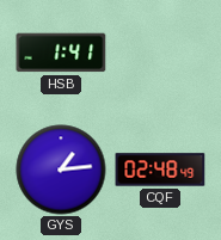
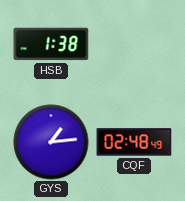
HSB: 1:41 -> 1:38
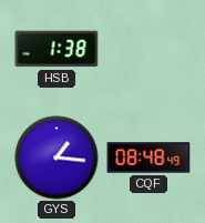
GYS: 1:14 -> 1:16
CQF: 02:48 -> 08:48
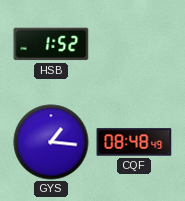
HSB: 1:38 -> 1:52
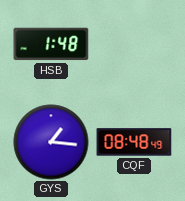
HSB: 1:52 -> 1:48
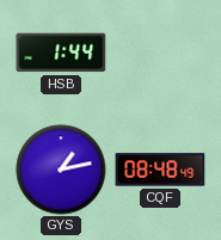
HSB: 1:48 -> 1:44
GYS: 1:16 -> 1:13
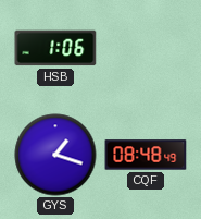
HSB: 1:44 -> 1:06
GYS: 1:13 -> 1:18
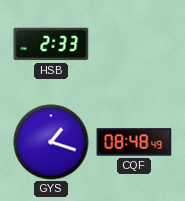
HSB: 1:06 -> 2:33
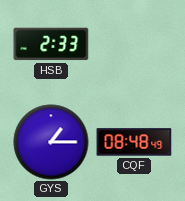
GYS: 1:18 -> 1:15
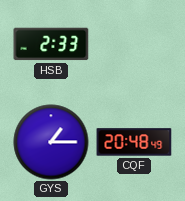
CQF: 08:48 -> 20:48
